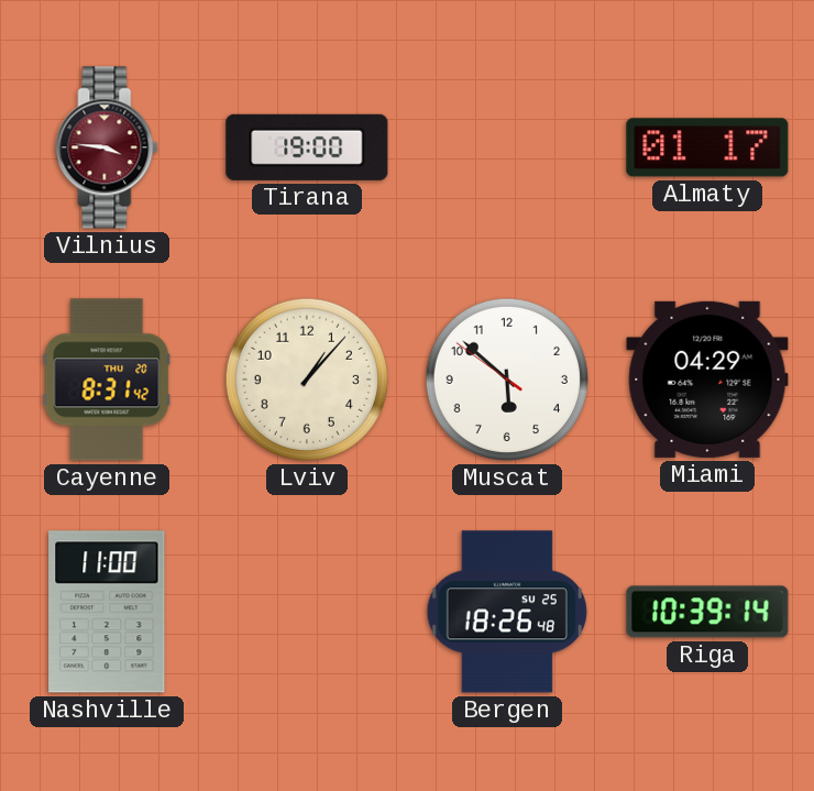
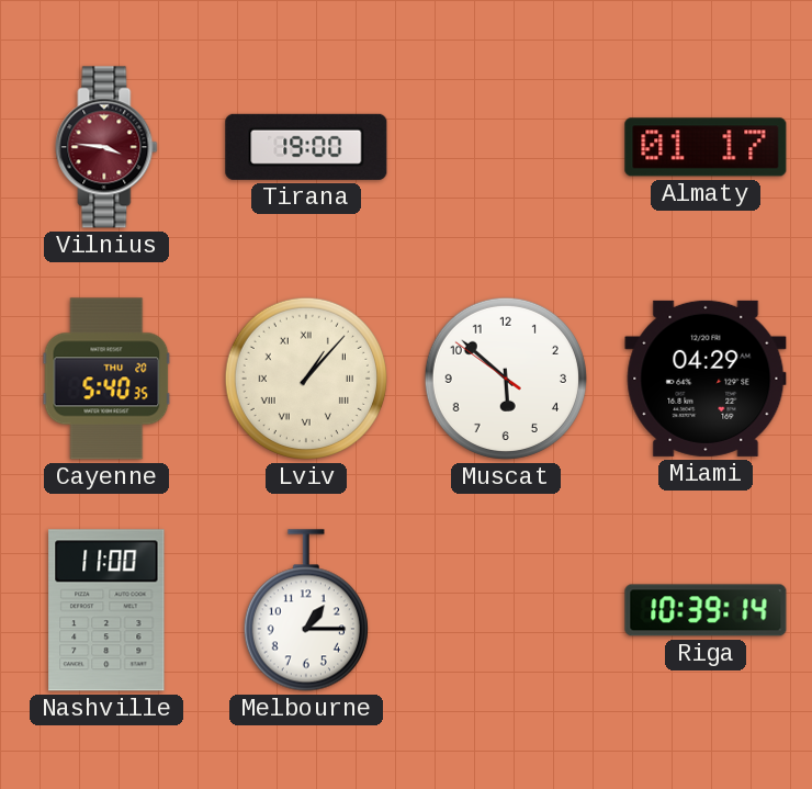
Cayenne: 8:31 -> 5:40
Lviv numerals: Arabic -> Roman
Melbourne: none -> 1:15
Bergen: 18:26 -> none
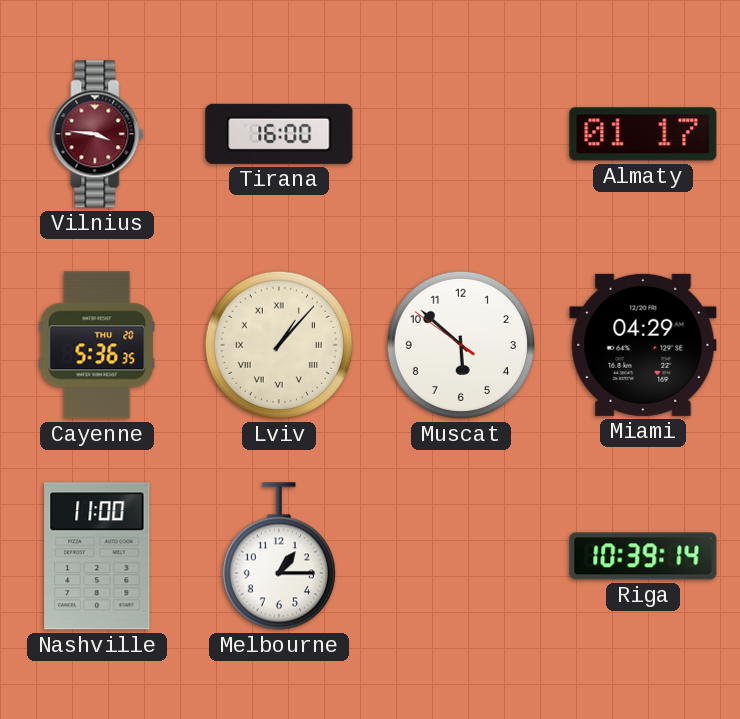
Tirana: 19:00 -> 16:00
Cayenne: 5:40 -> 5:36
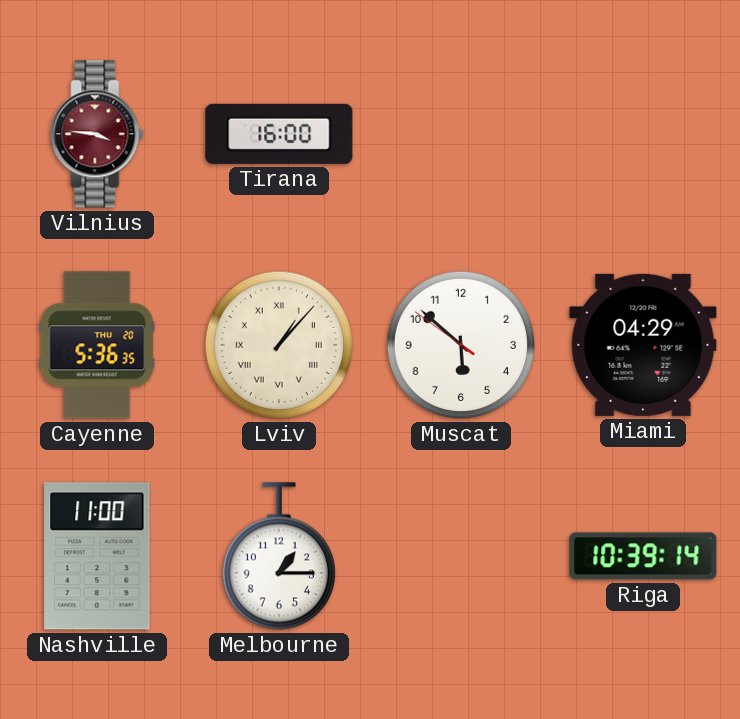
Almaty: 01:17 -> none
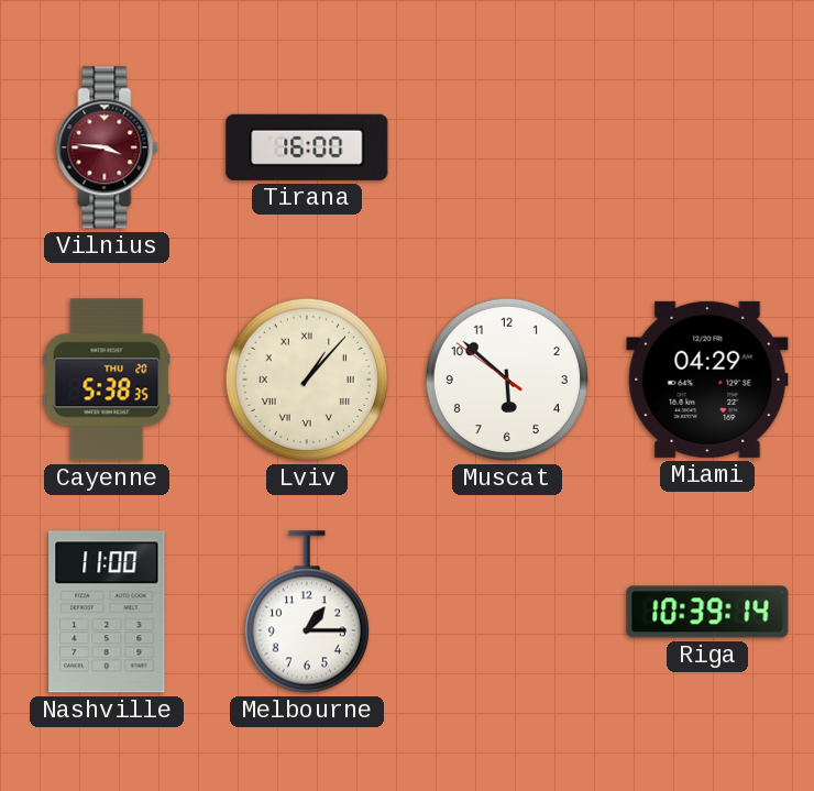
Cayenne: 5:36 -> 5:38
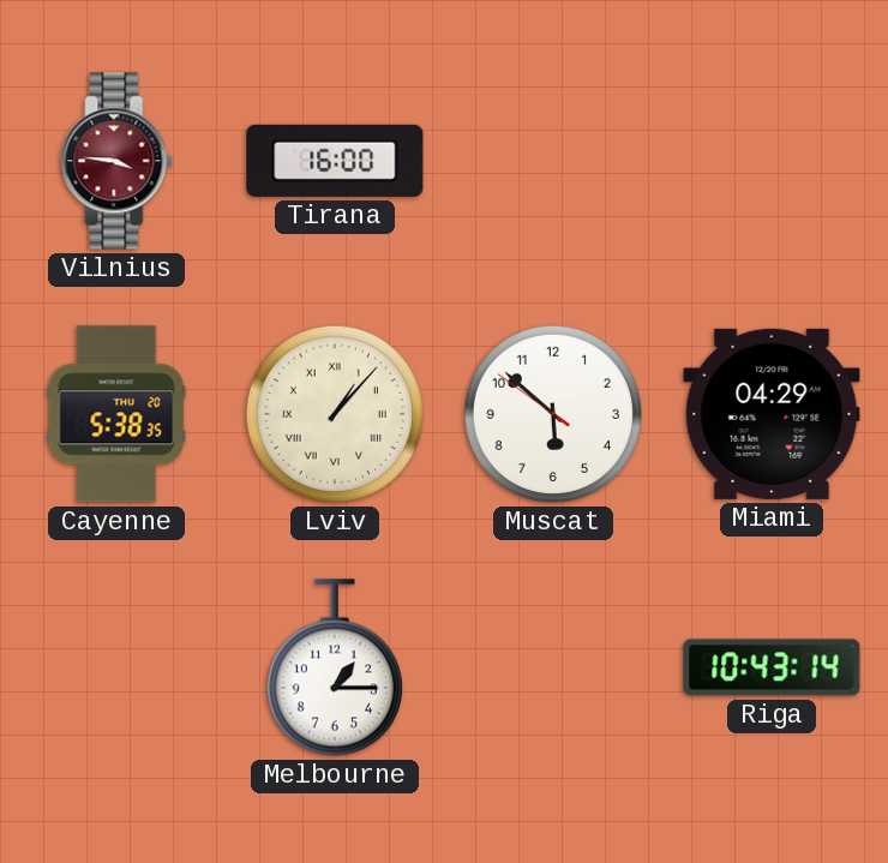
Nashville: 11:00 -> none
Riga: 10:39 -> 10:43
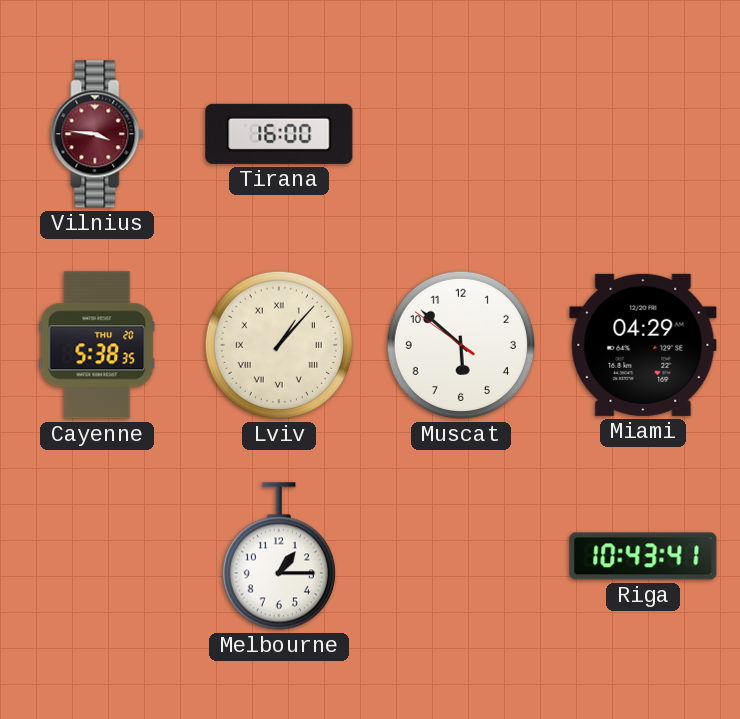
Riga: 10:43:14 -> 10:43:41
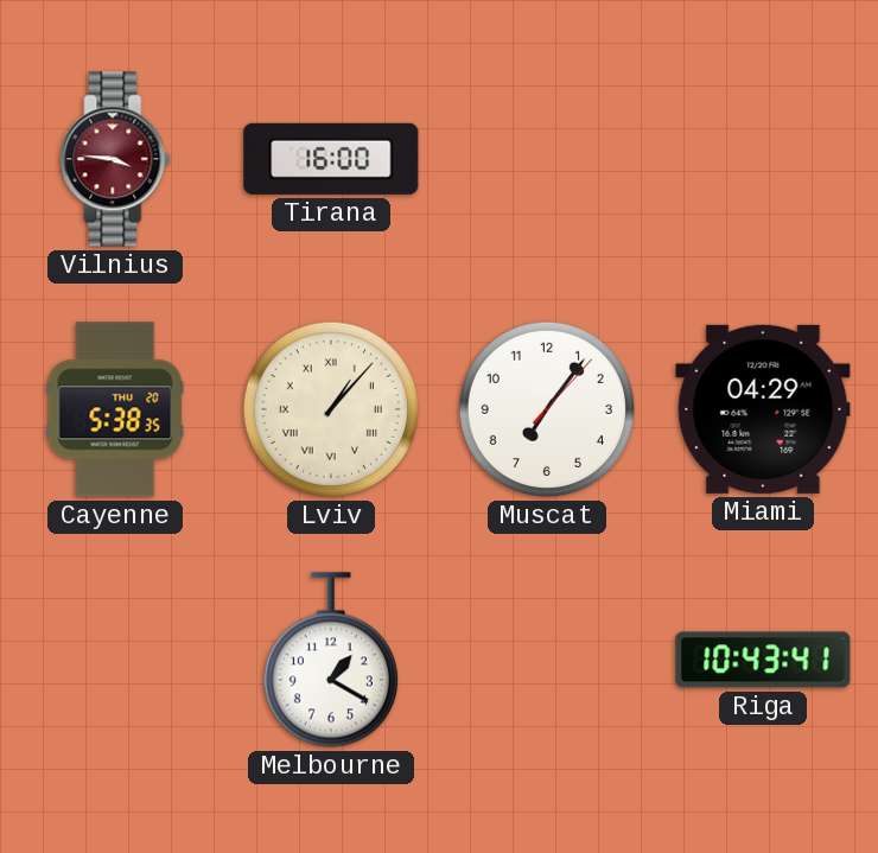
Muscat: 5:51 -> 7:06
Melbourne: 1:15 -> 1:20
